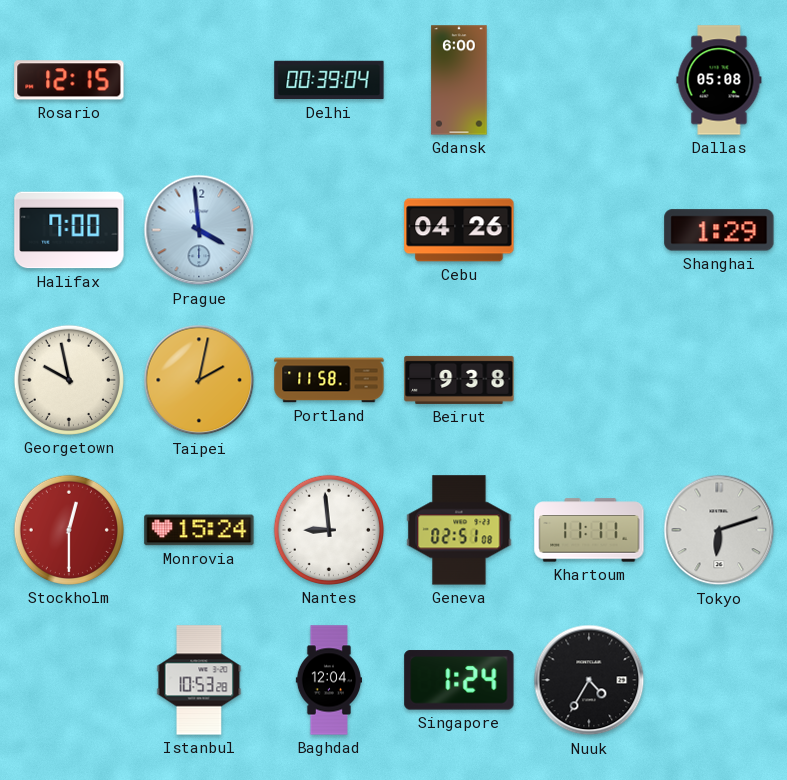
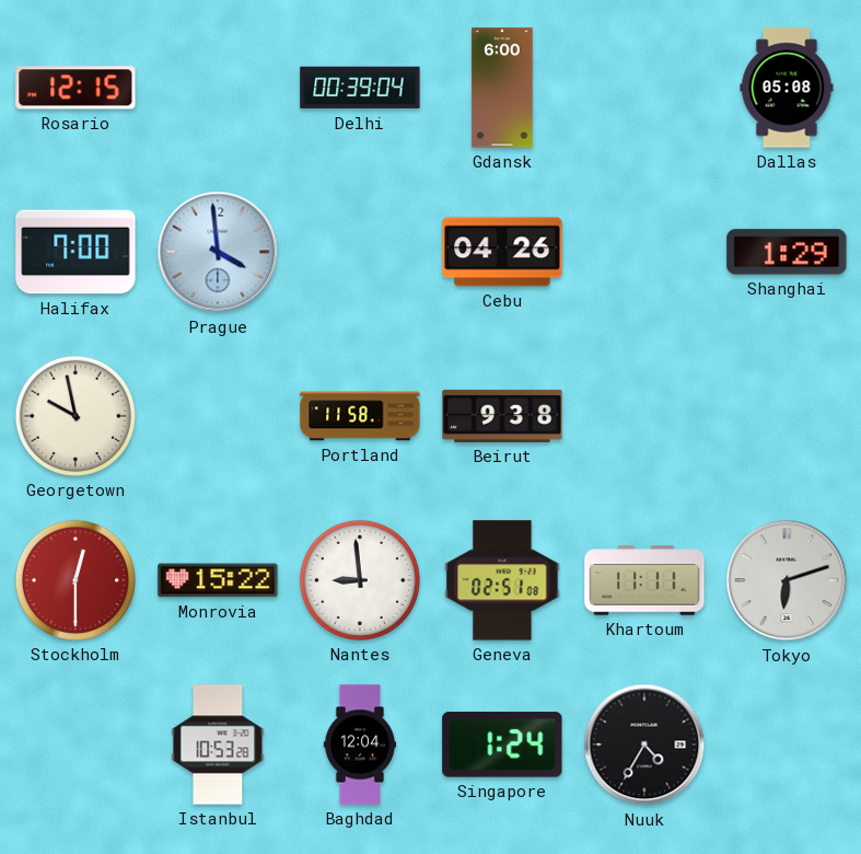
Taipei: 2:02 -> none
Monrovia: 15:24 -> 15:22
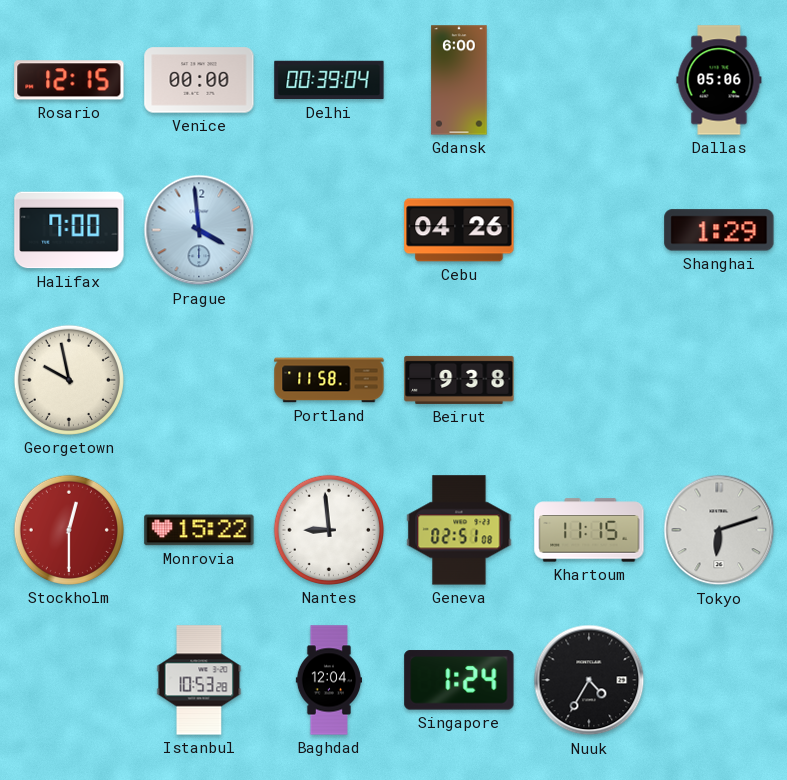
Venice: none -> 00:00
Dallas: 05:08 -> 05:06
Khartoum: 11:11 -> 11:15
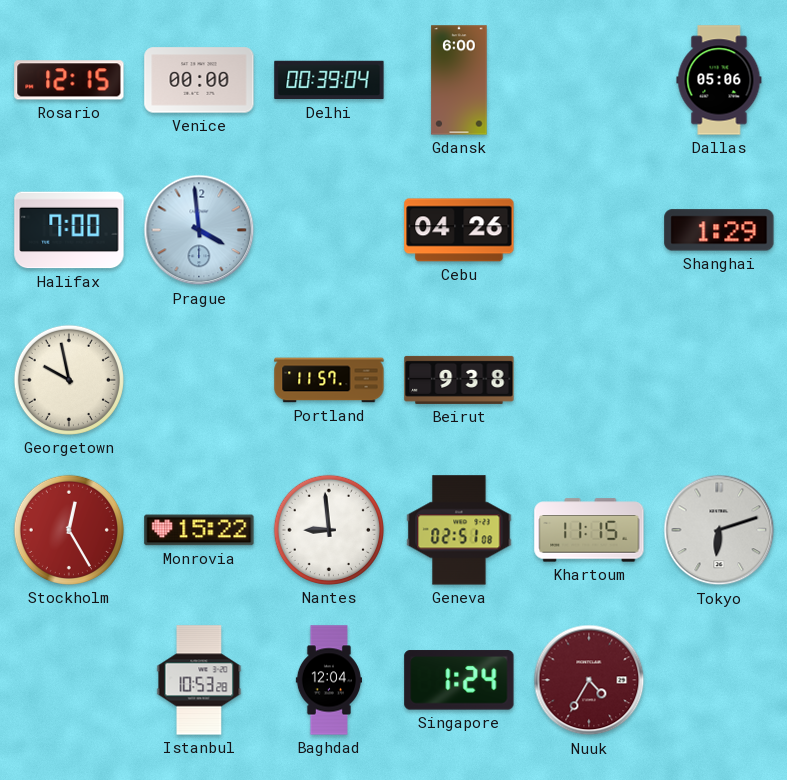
Portland: 11:58 -> 11:57
Stockholm: 12:30 -> 12:25
Nuuk dial: black -> burgundy
